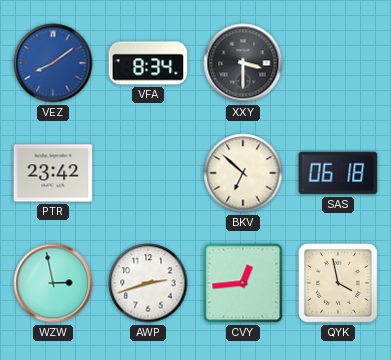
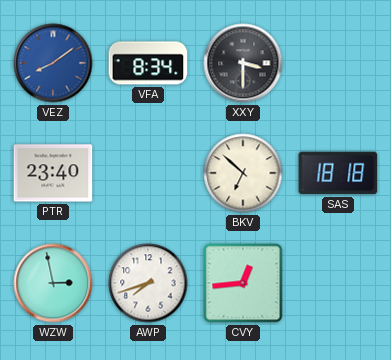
PTR: 23:42 -> 23:40
SAS: 06:18 -> 18:18
AWP: 2:42 -> 7:42
QYK: 3:58 -> none
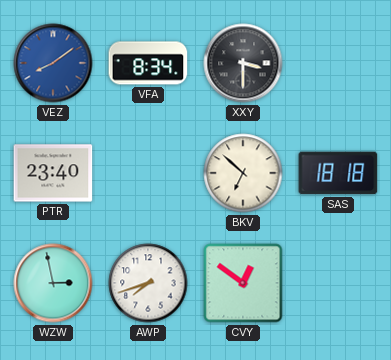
CVY: 12:44 -> 12:51
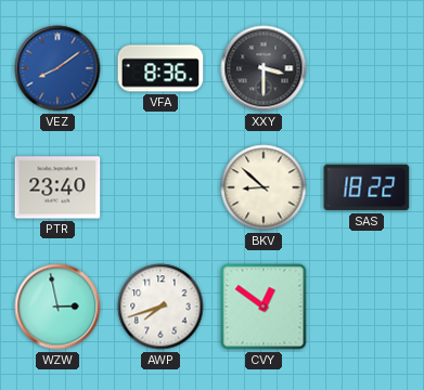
VFA: 8:34 -> 8:36
BKV: 6:52 -> 8:52
SAS: 18:18 -> 18:22
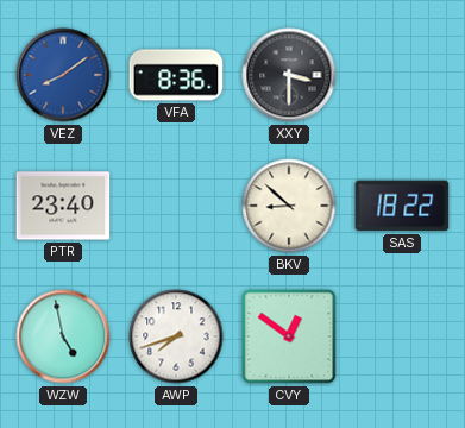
WZW: 2:58 -> 4:58
